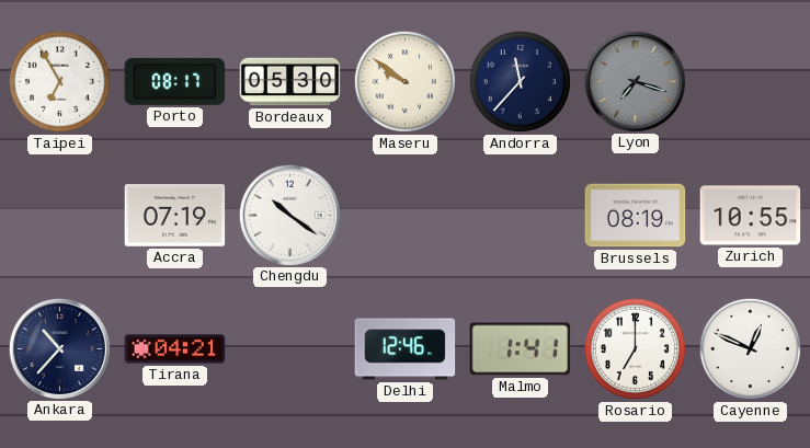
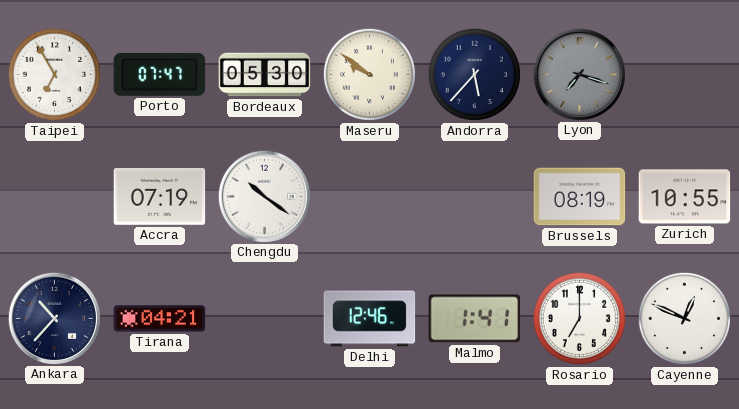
Porto: 08:17 -> 07:47
Andorra: 11:37 -> 5:37
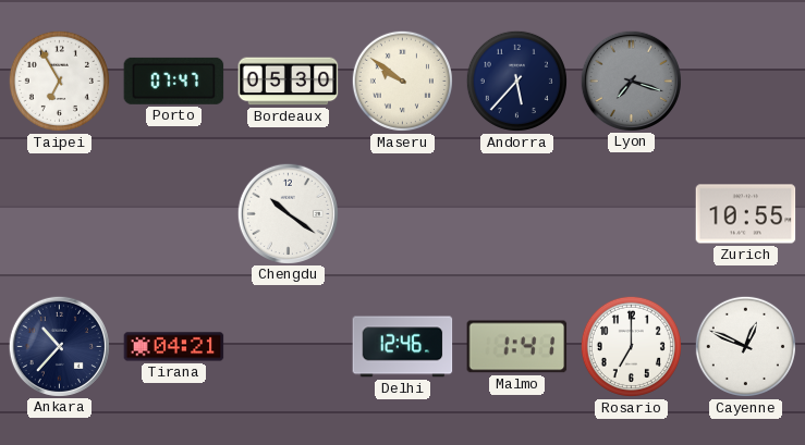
Accra: 07:19 -> none
Brussels: 08:19 -> none
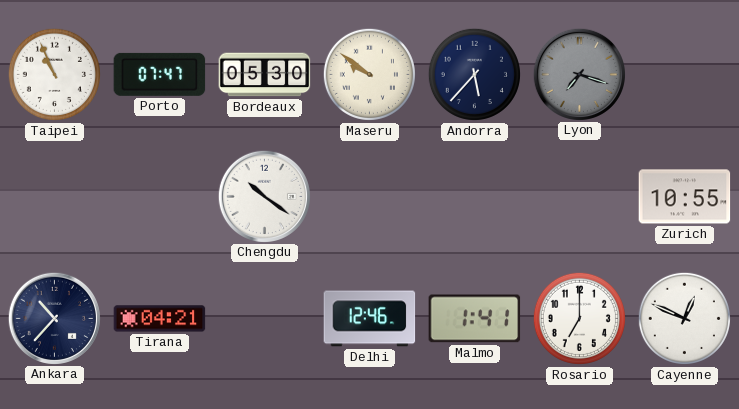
Taipei: 6:55 -> 10:56
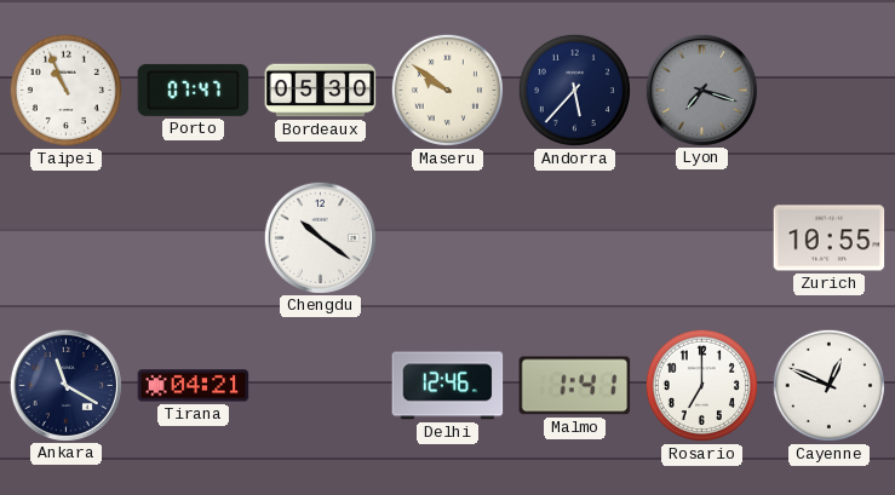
Ankara: 10:37 -> 11:20
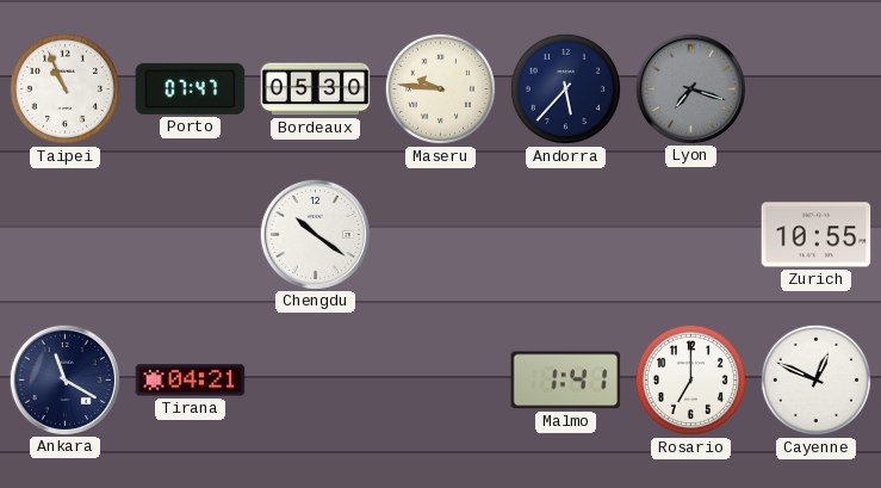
Maseru: 9:51 -> 9:46
Delhi: 12:46 -> none
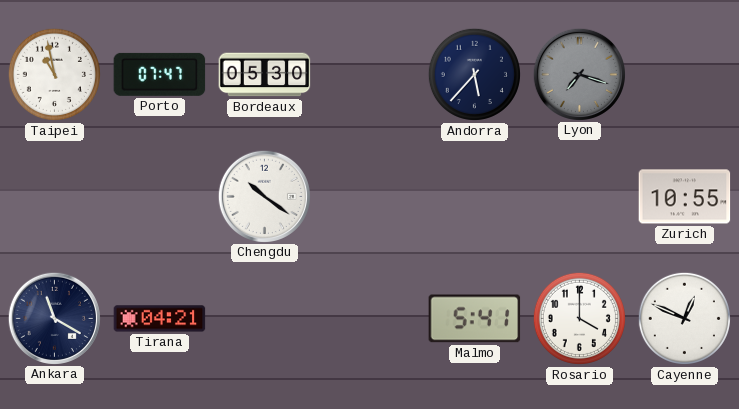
Taipei: 10:56 -> 10:58
Maseru: 9:46 -> none
Malmo: 1:41 -> 5:41
Rosario: 7:00 -> 4:00
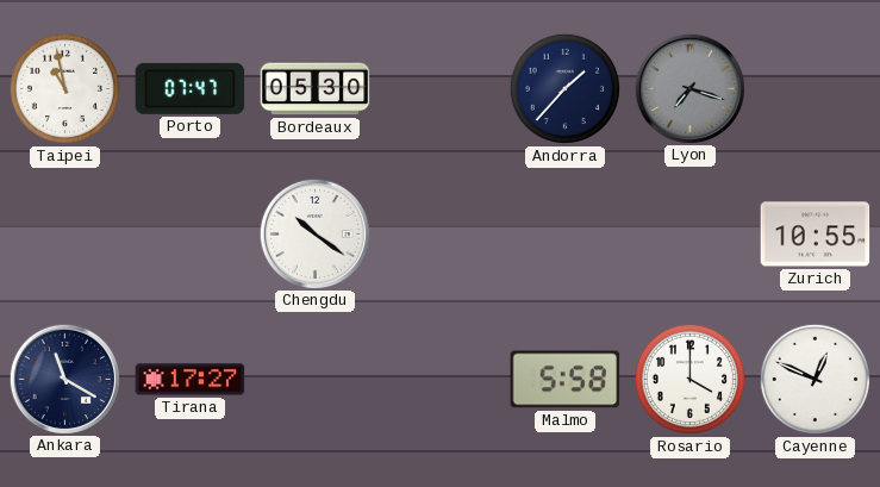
Andorra: 5:37 -> 1:37
Tirana: 04:21 -> 17:27
Malmo: 5:41 -> 5:58
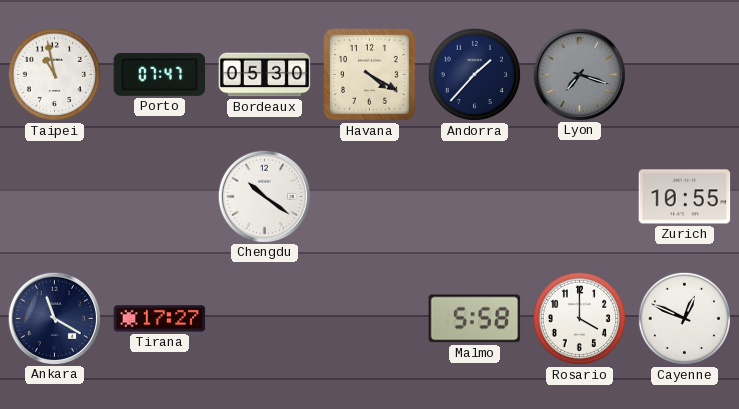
Havana: none -> 4:20
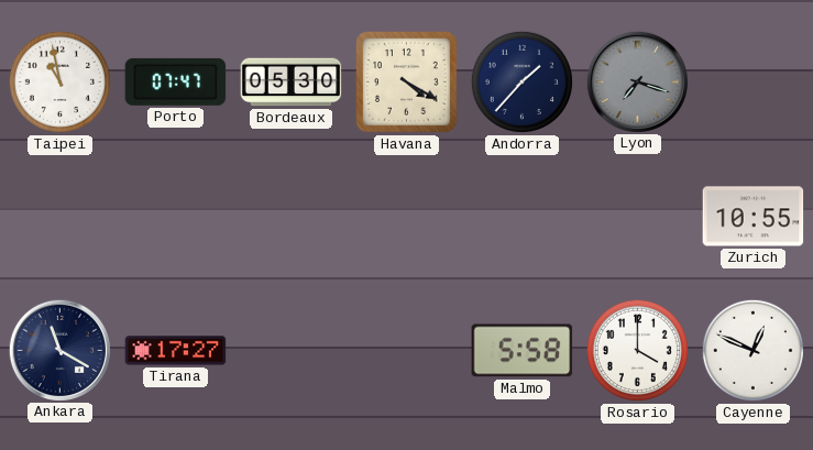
Chengdu: 10:21 -> none
